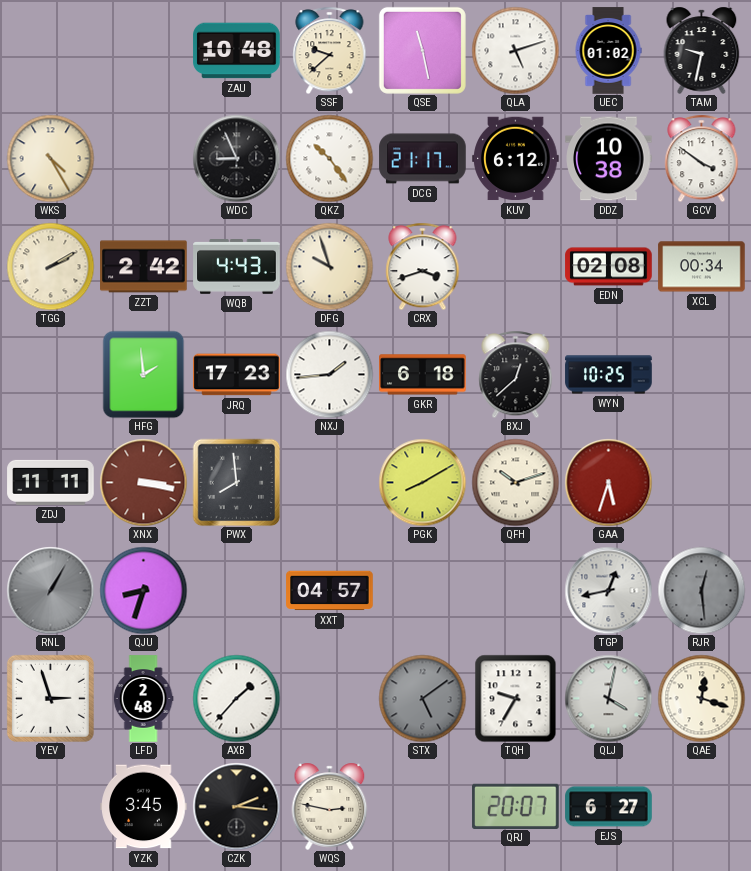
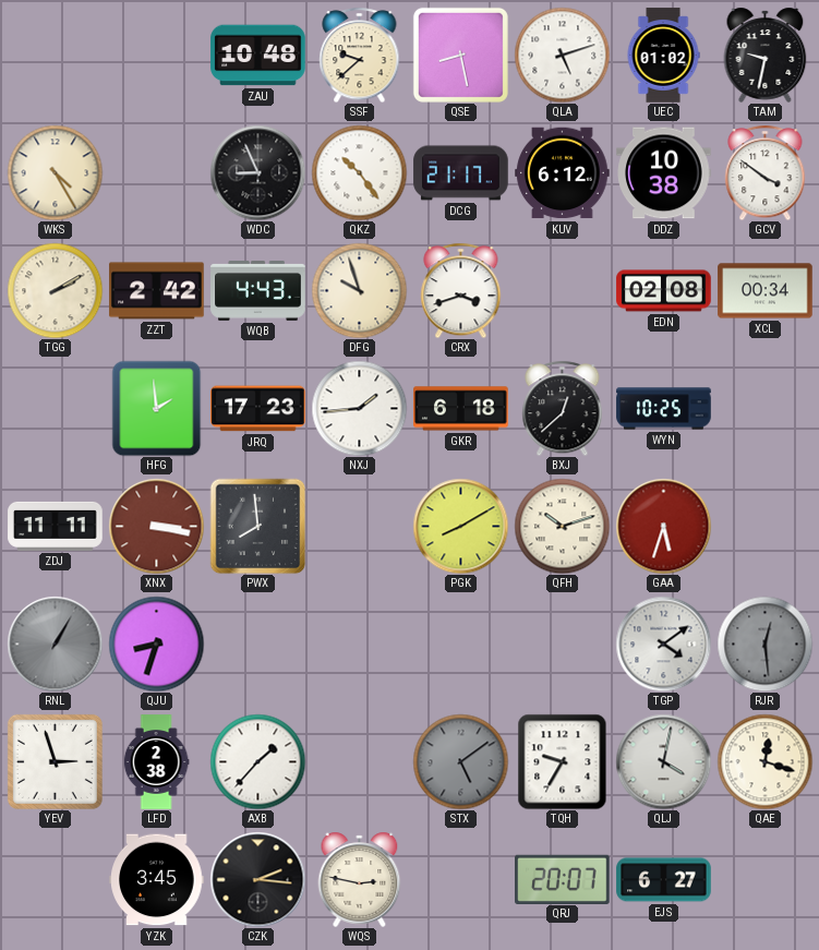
QSE: 11:28 -> 8:28
XXT: 04:57 -> none
TGP: 12:43 -> 4:09
LFD: 2:48 -> 2:38
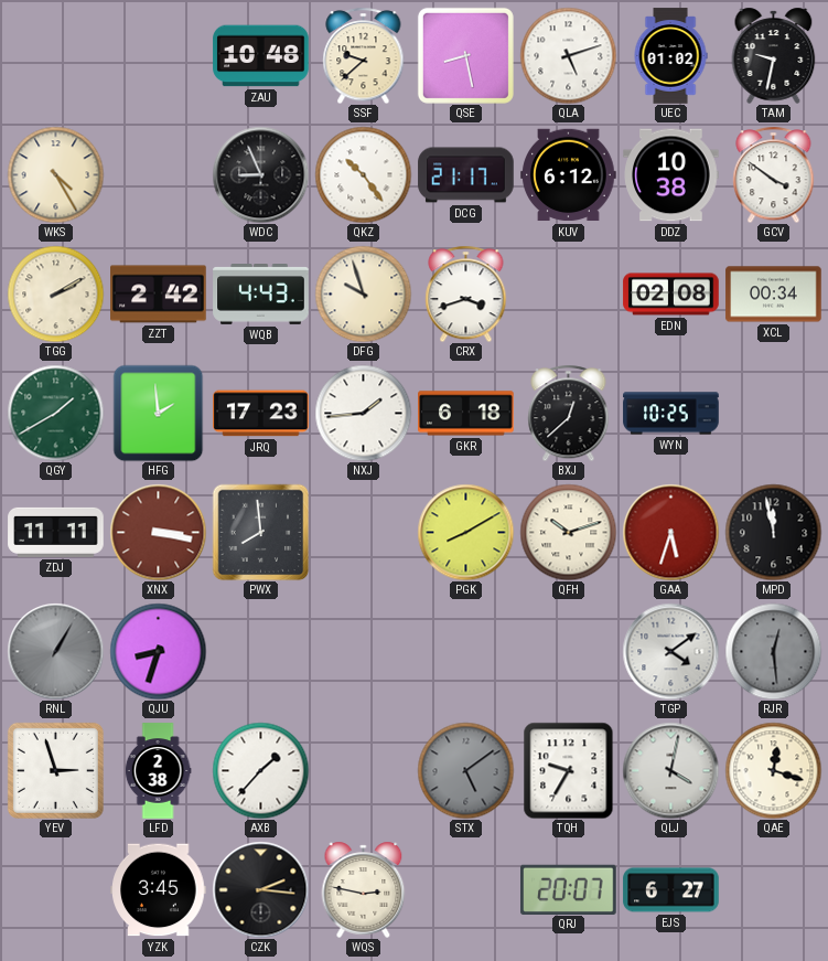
QGY: none -> 1:40
MPD: none -> 11:58
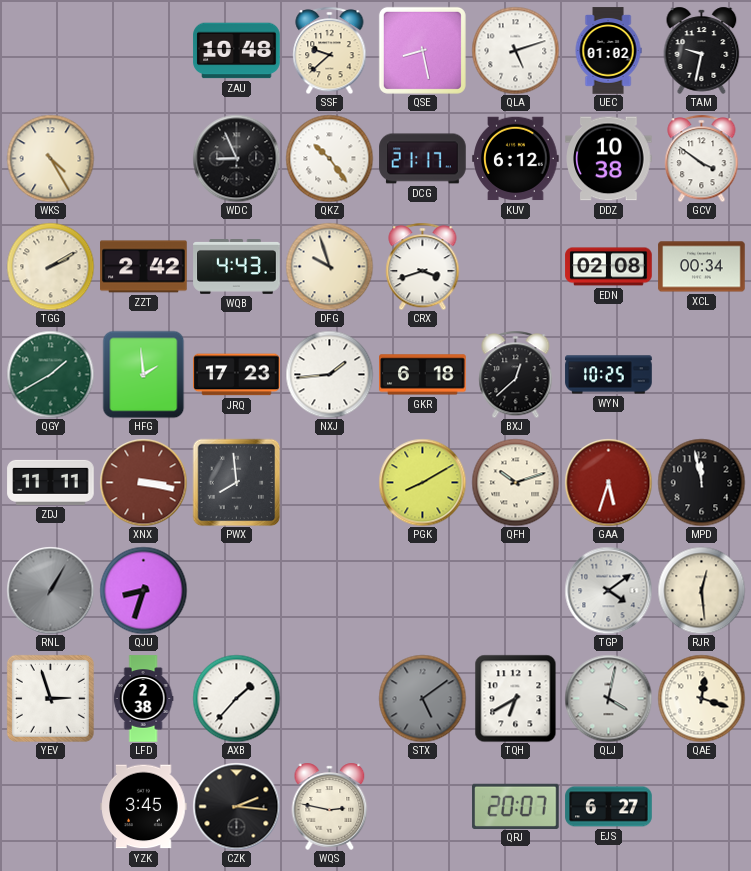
RJR dial: grey -> cream
TQH: 9:35 -> 6:40
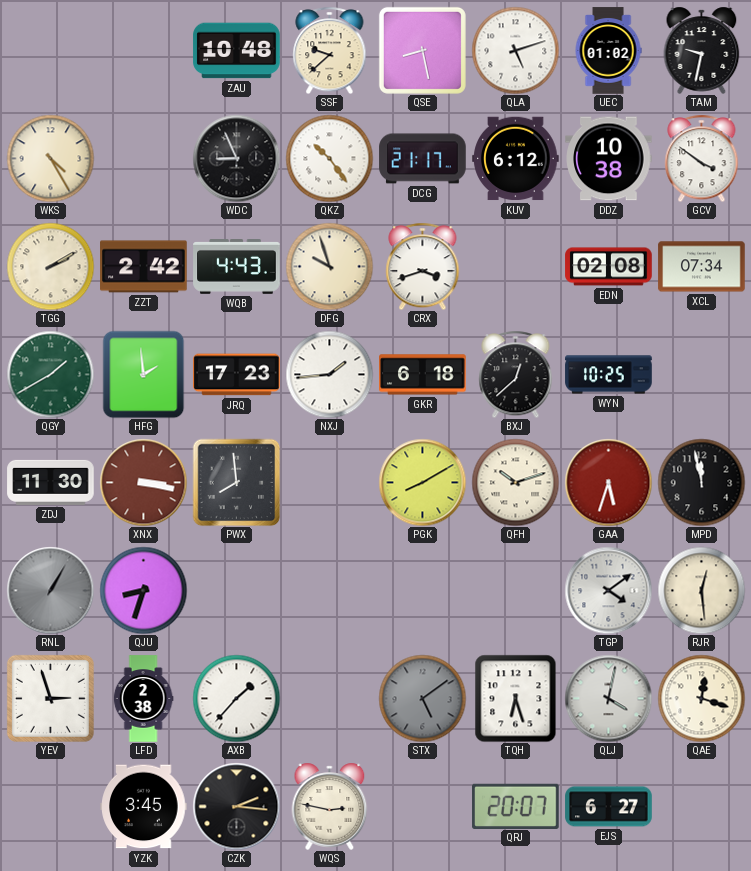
XCL: 00:34 -> 07:34
ZDJ: 11:11 -> 11:30
TQH: 6:40 -> 6:27
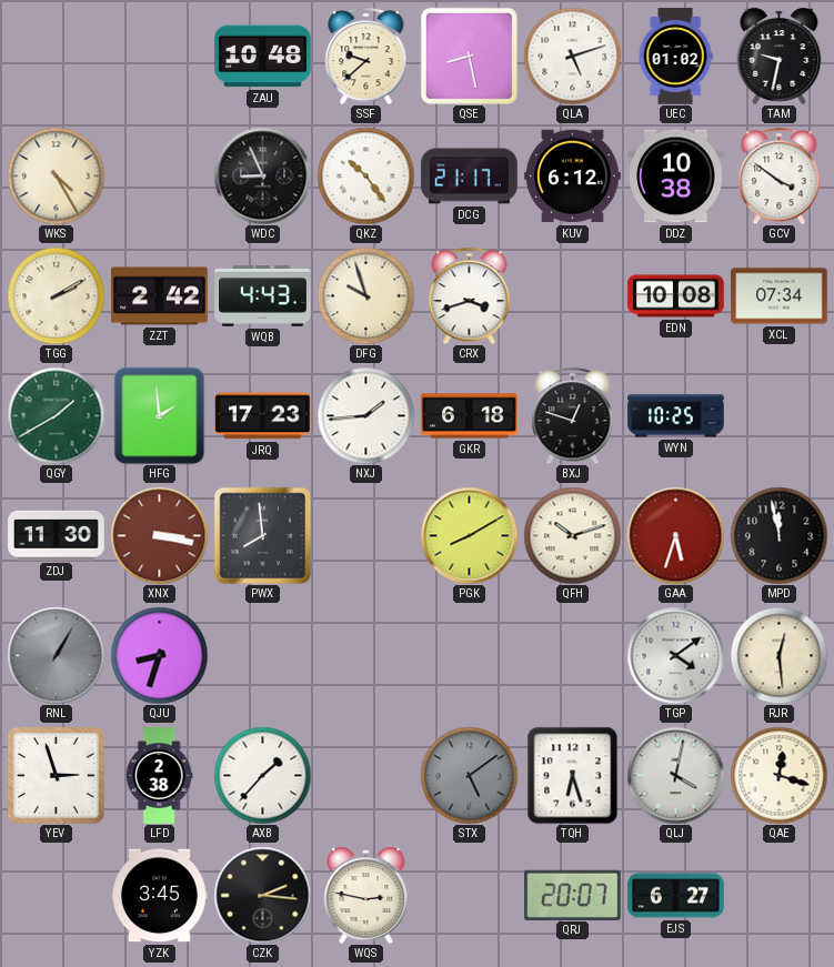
EDN: 02:08 -> 10:08
BXJ: 12:38 -> 12:48
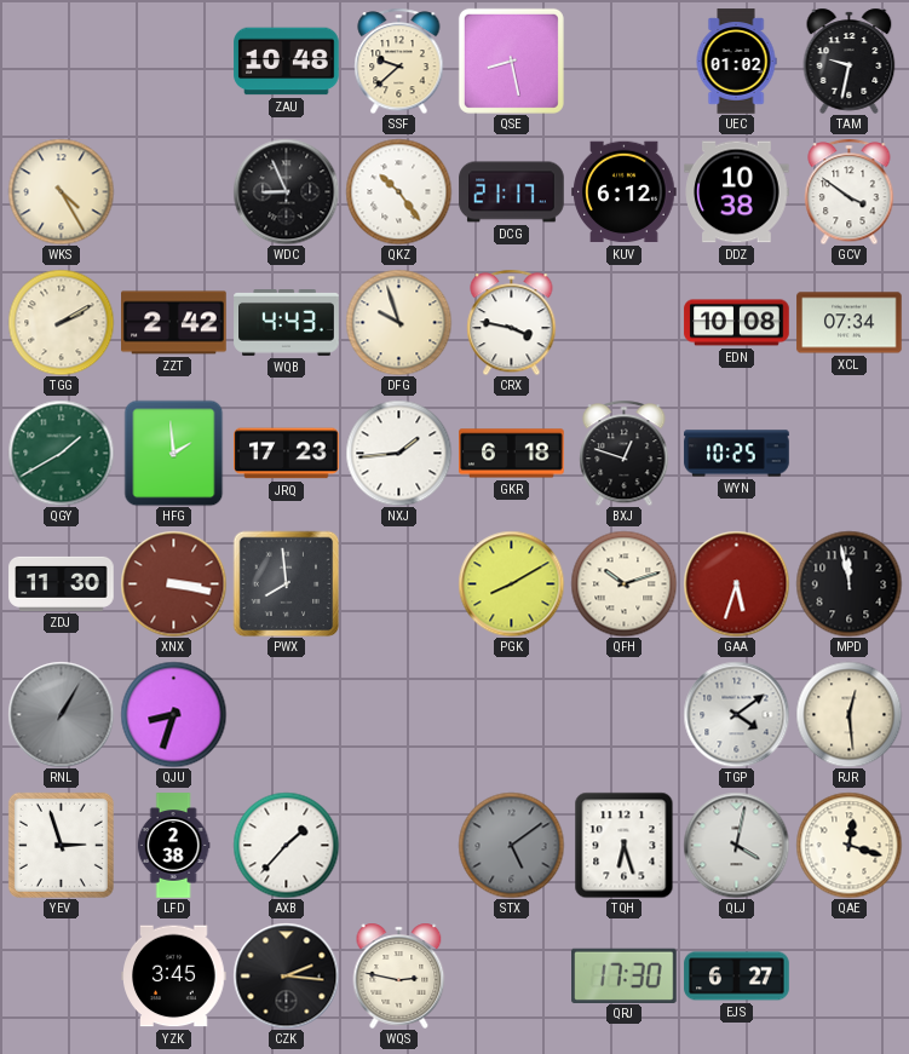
QLA: 5:12 -> none
CRX: 3:42 -> 3:47
QRJ: 20:07 -> 17:30
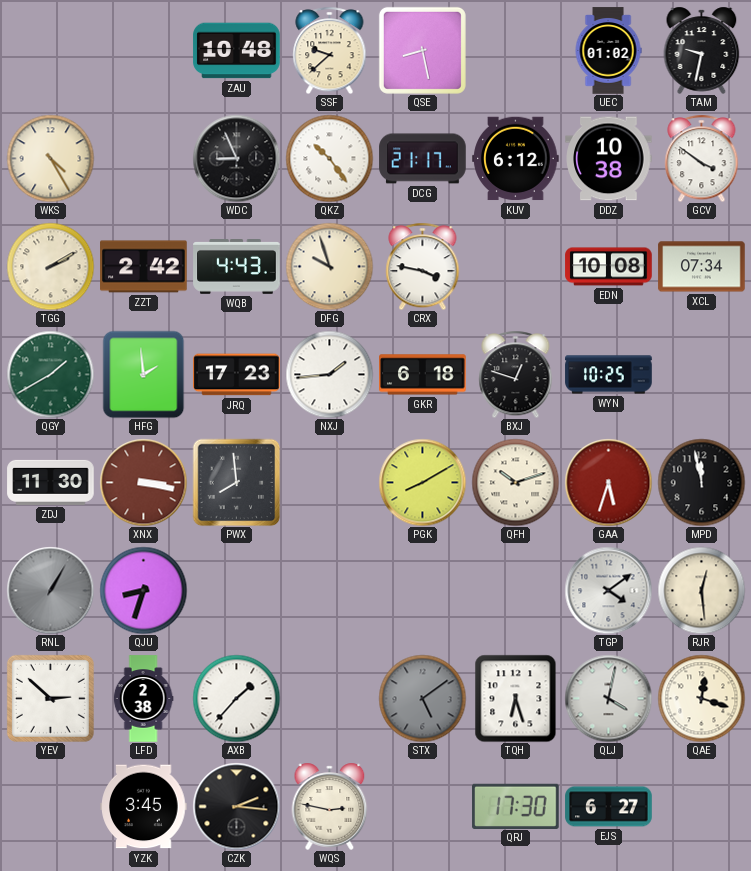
YEV: 2:57 -> 2:52
